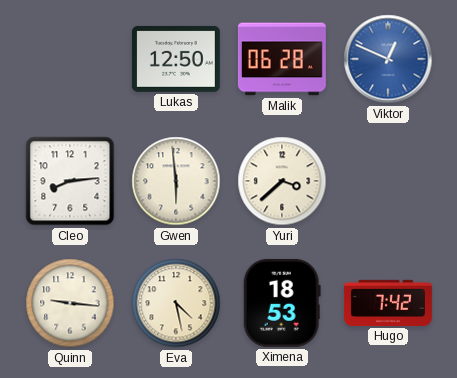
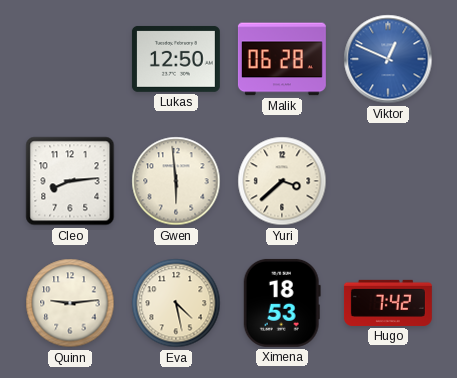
Quinn: 9:16 -> 9:14
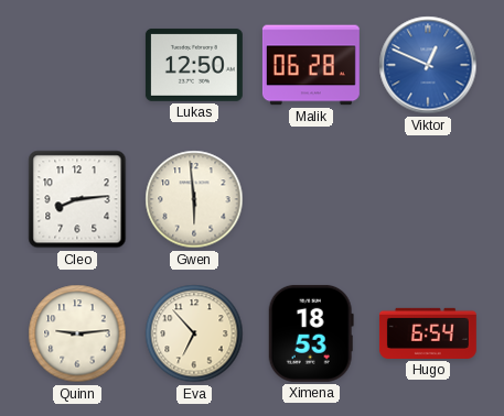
Yuri: 3:38 -> none
Eva: 4:28 -> 6:53
Hugo: 7:42 -> 6:54
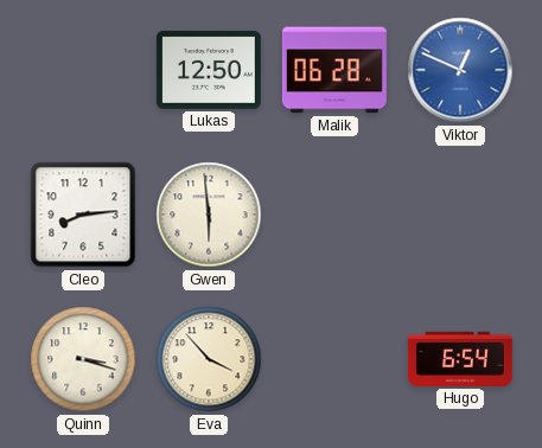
Quinn: 9:14 -> 3:18
Eva: 6:53 -> 3:53
Ximena: 18:53 -> none
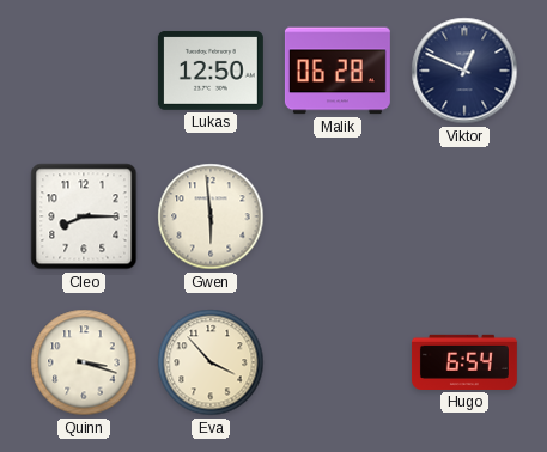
Viktor dial: blue -> navy
Cleo: 8:14 -> 8:15
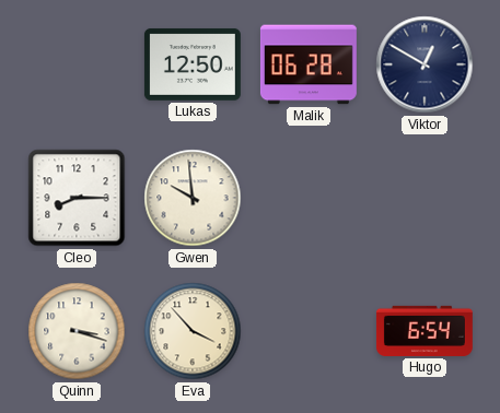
Viktor: 12:49 -> 12:50
Gwen: 5:59 -> 9:59
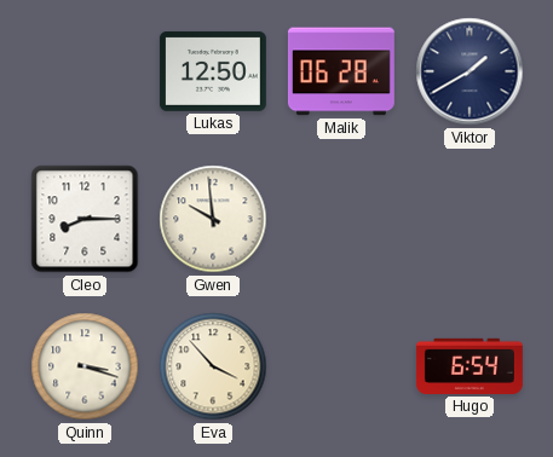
Viktor: 12:50 -> 1:40
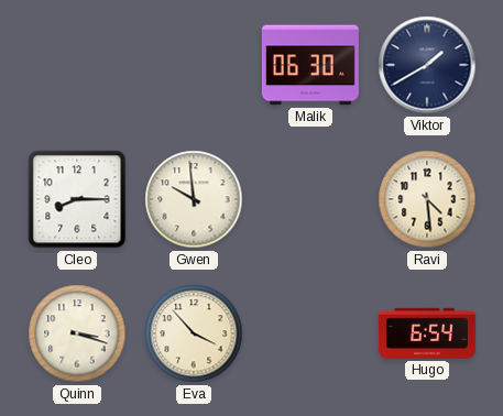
Lukas: 12:50 -> none
Malik: 06:28 -> 06:30
Ravi: none -> 4:29
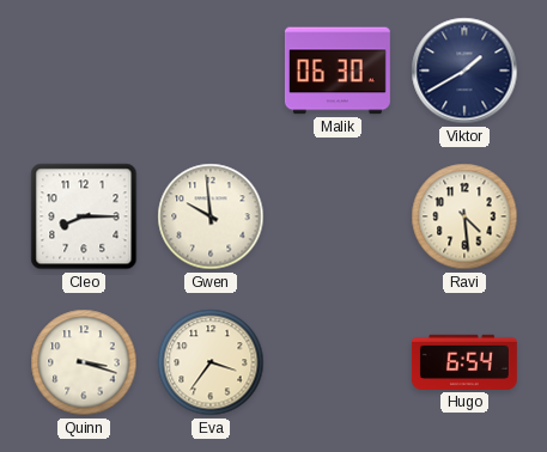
Eva: 3:53 -> 3:36
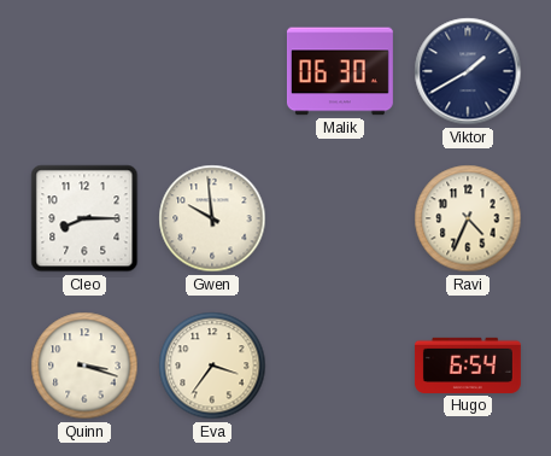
Ravi: 4:29 -> 4:34
